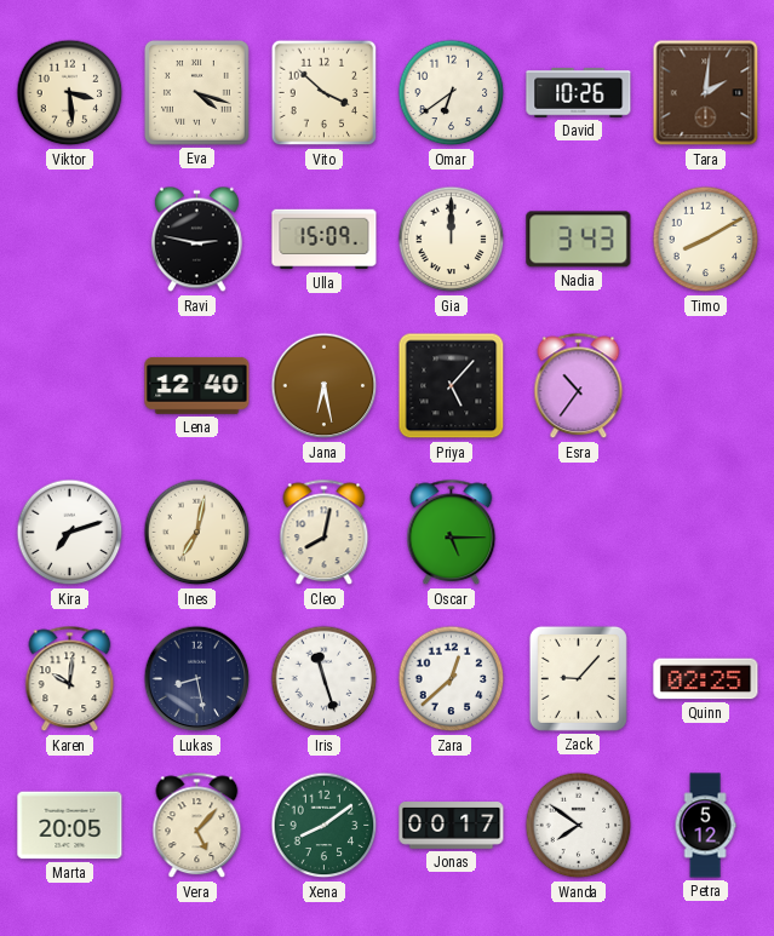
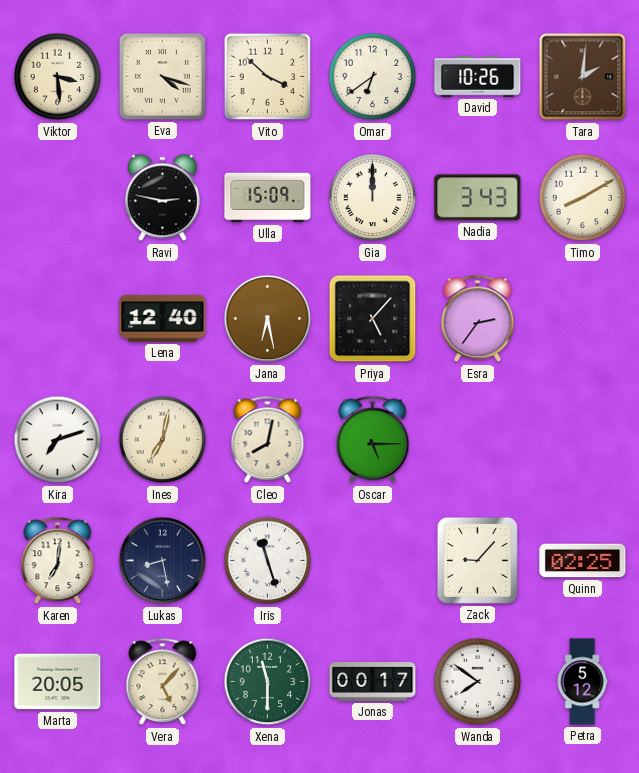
Esra: 10:36 -> 2:36
Karen: 10:01 -> 7:01
Zara: 12:38 -> none
Xena: 8:09 -> 11:30
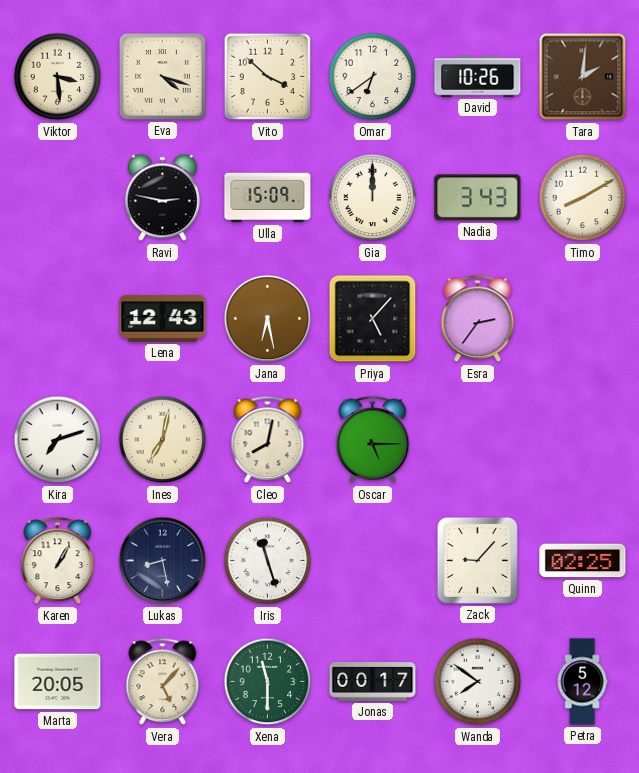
Lena: 12:40 -> 12:43
Karen: 7:01 -> 1:05
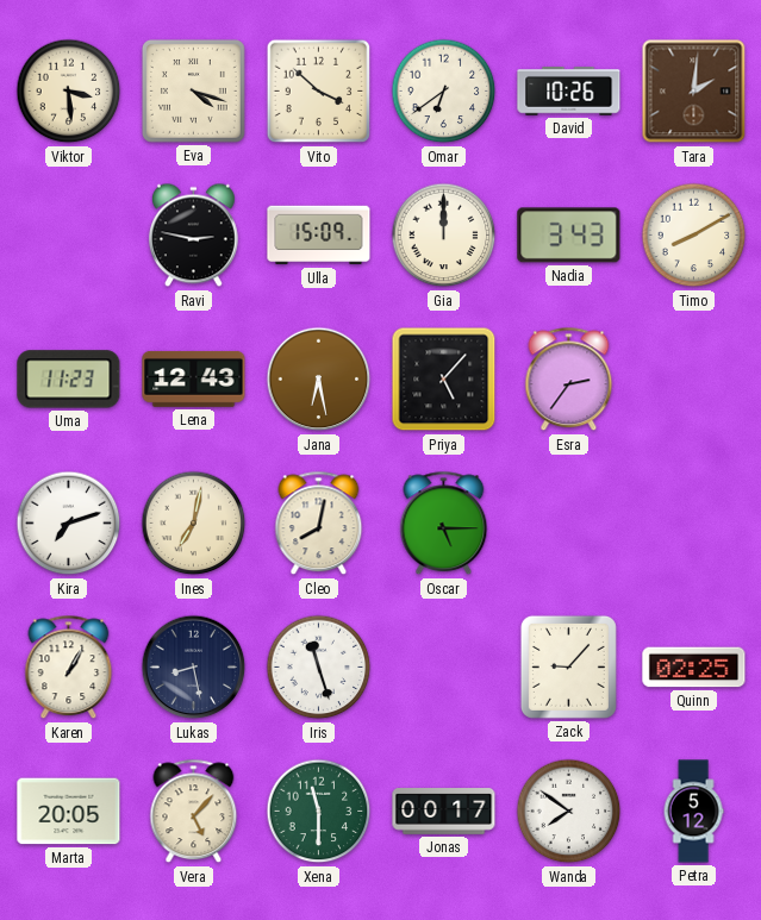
Uma: none -> 11:23
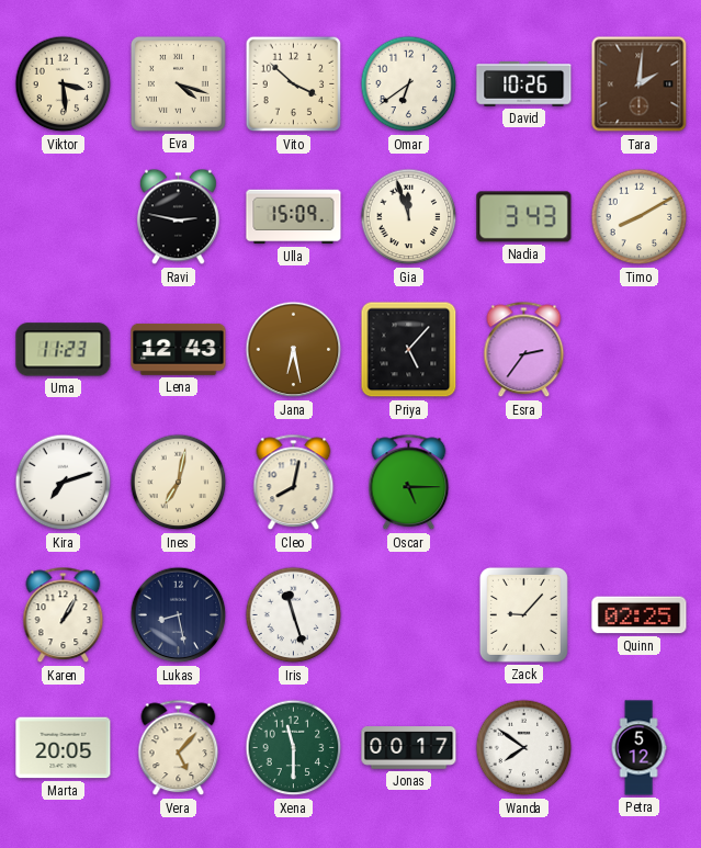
Gia: 12:00 -> 11:57
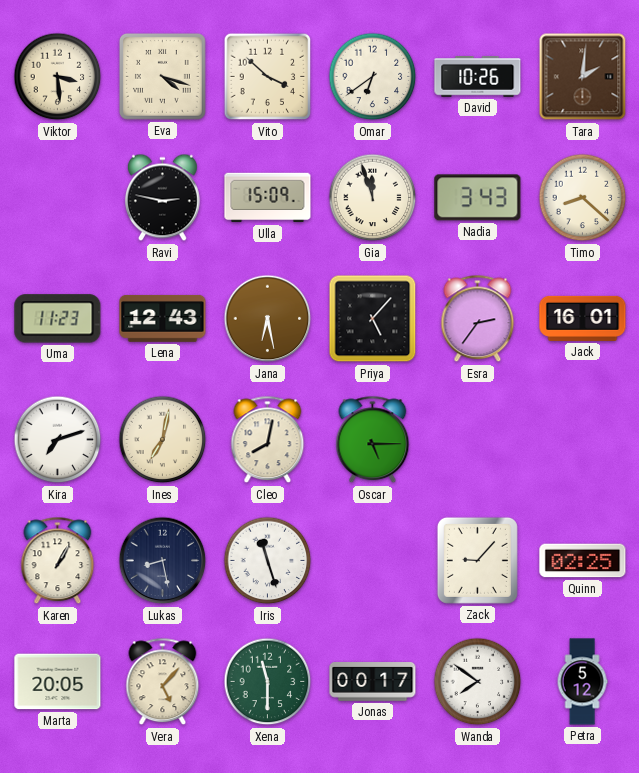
Timo: 8:10 -> 8:22
Jack: none -> 16:01
